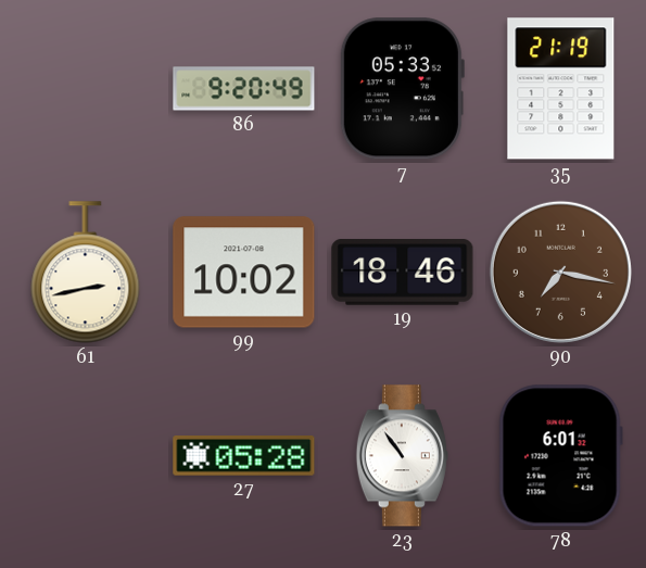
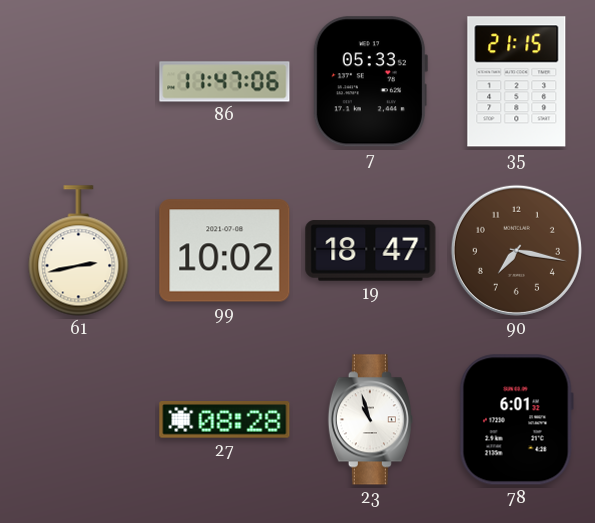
86: 9:20 -> 11:47
35: 21:19 -> 21:15
19: 18:46 -> 18:47
27: 05:28 -> 08:28
23: 10:54 -> 10:57
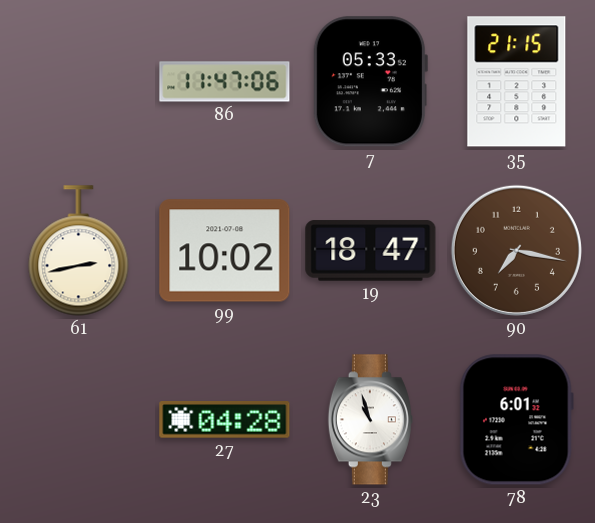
27: 08:28 -> 04:28
